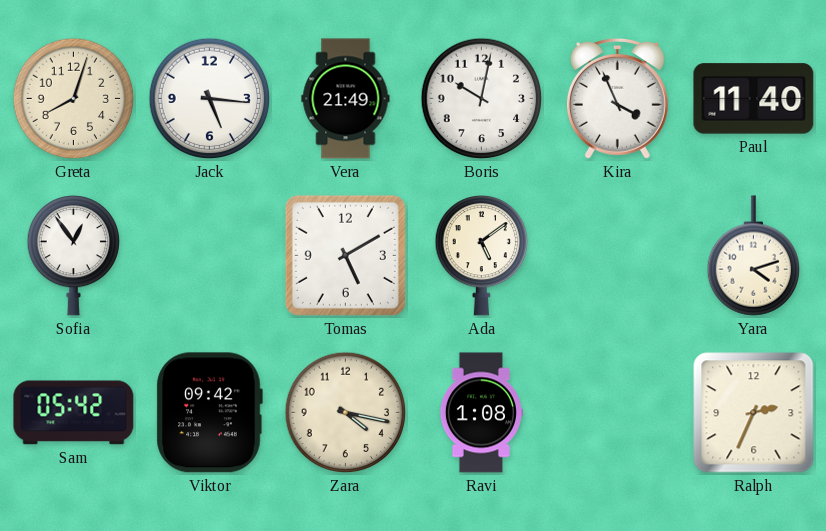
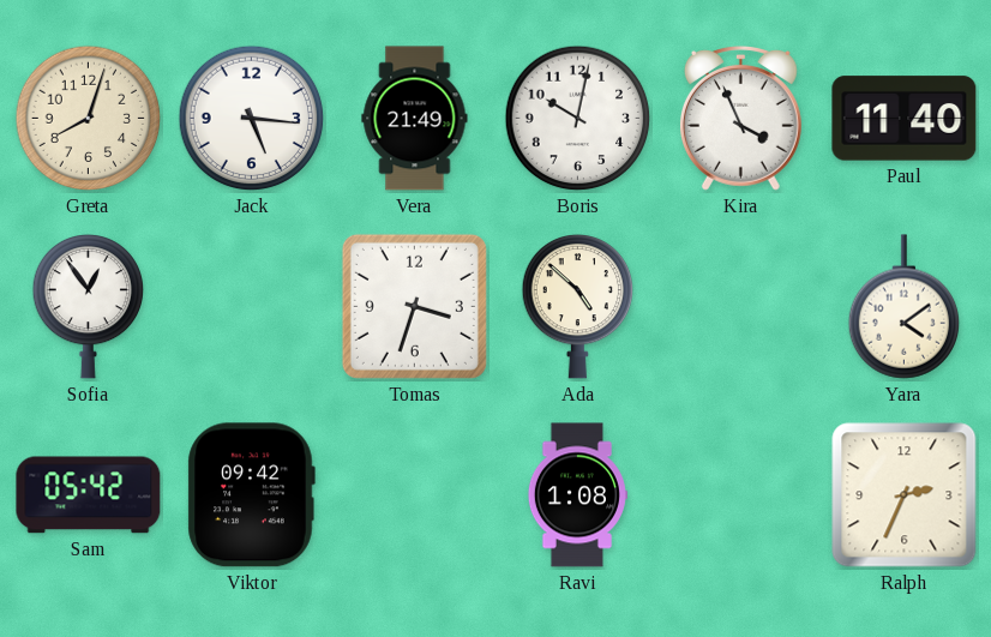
Tomas: 5:10 -> 3:33
Ada: 5:09 -> 4:52
Yara: 4:12 -> 4:09
Zara: 4:17 -> none
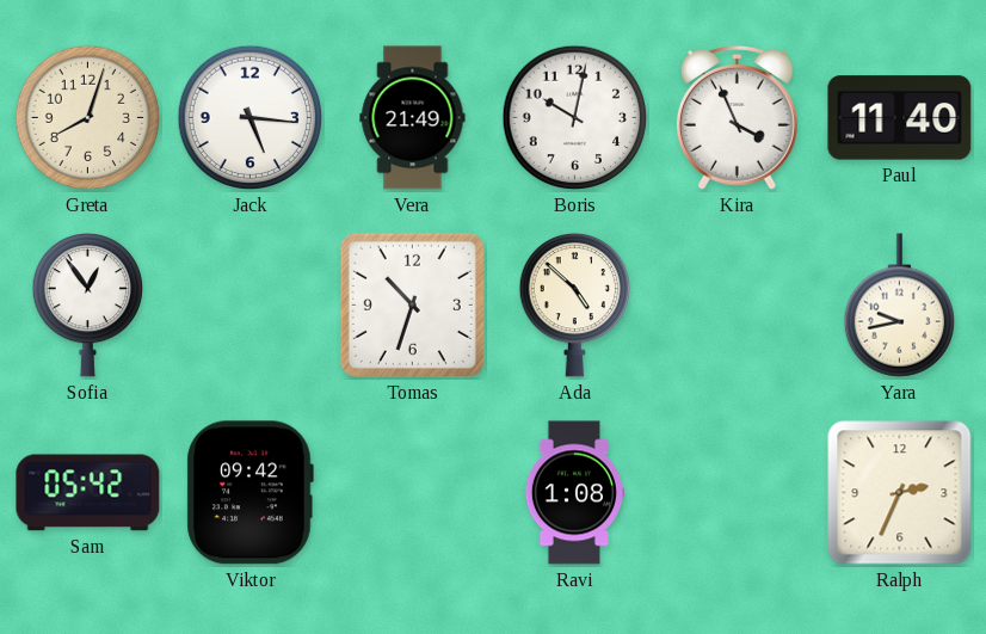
Tomas: 3:33 -> 10:33
Yara: 4:09 -> 9:43
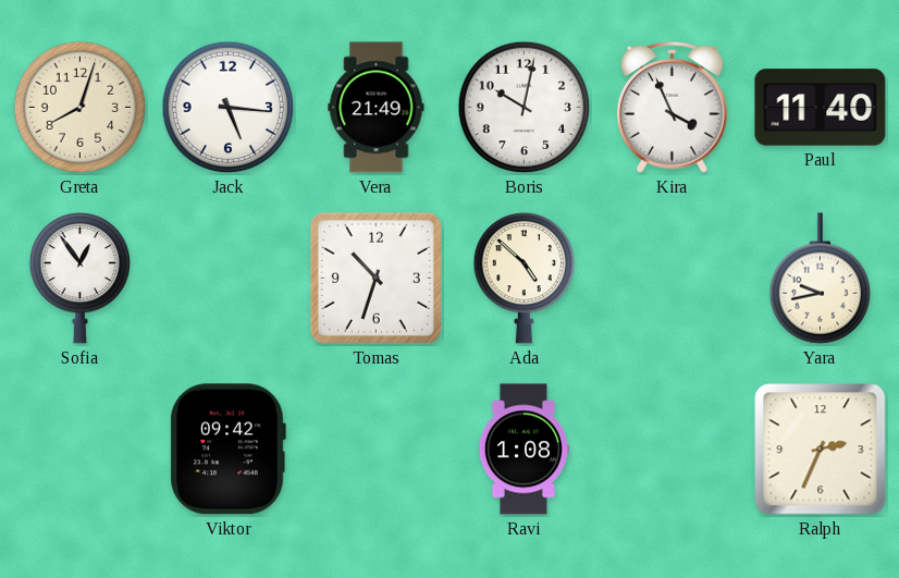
Sam: 05:42 -> none
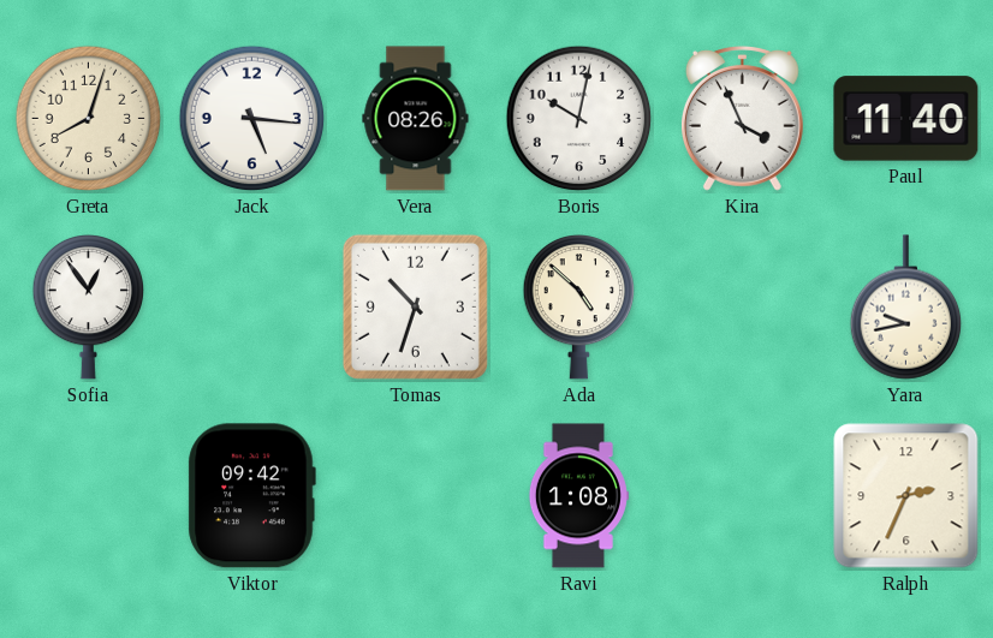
Vera: 21:49 -> 08:26
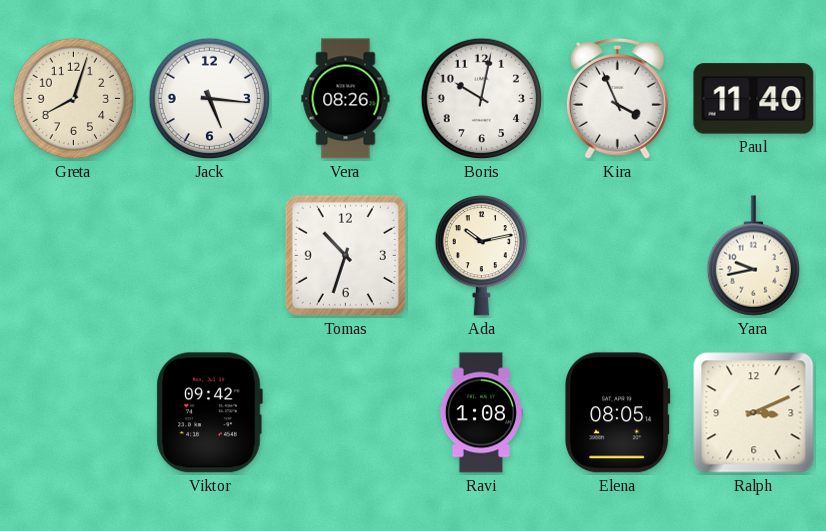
Sofia: 12:54 -> none
Ada: 4:52 -> 10:13
Elena: none -> 08:05
Ralph: 2:34 -> 3:11
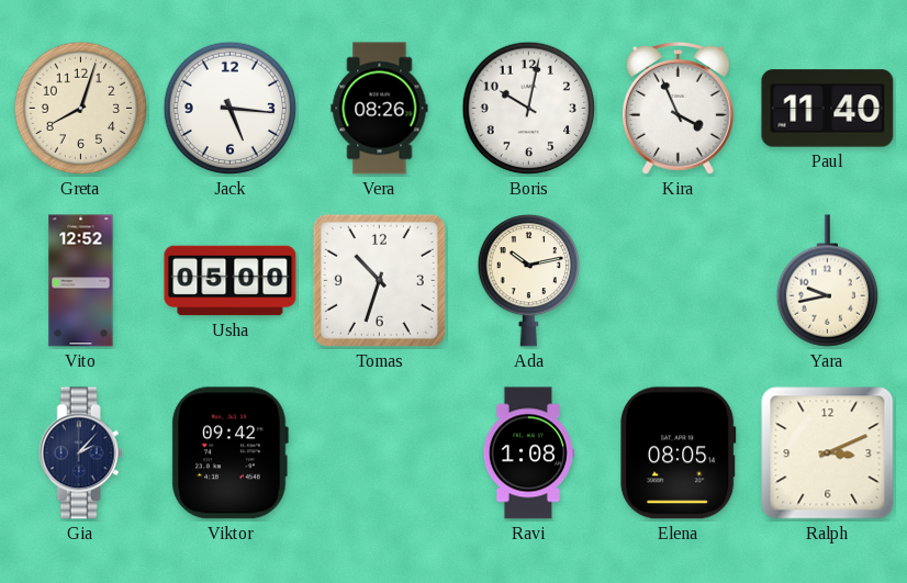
Vito: none -> 12:52
Usha: none -> 05:00
Gia: none -> 2:07
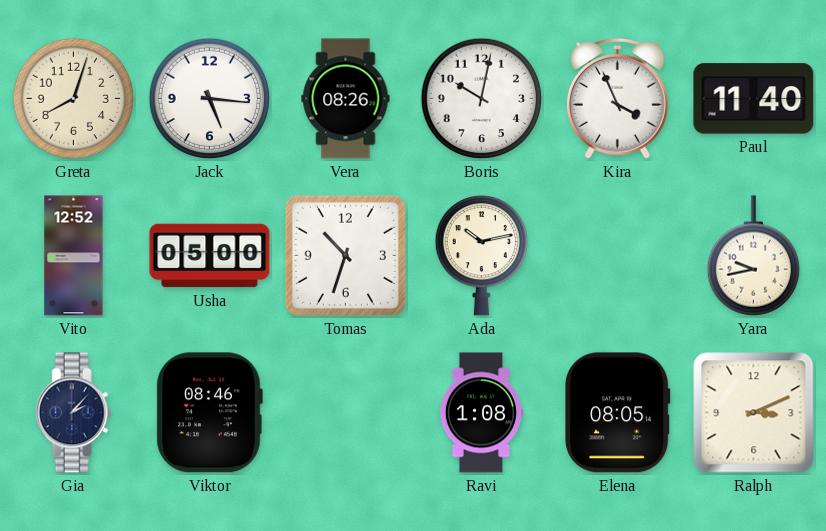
Viktor: 09:42 -> 08:46
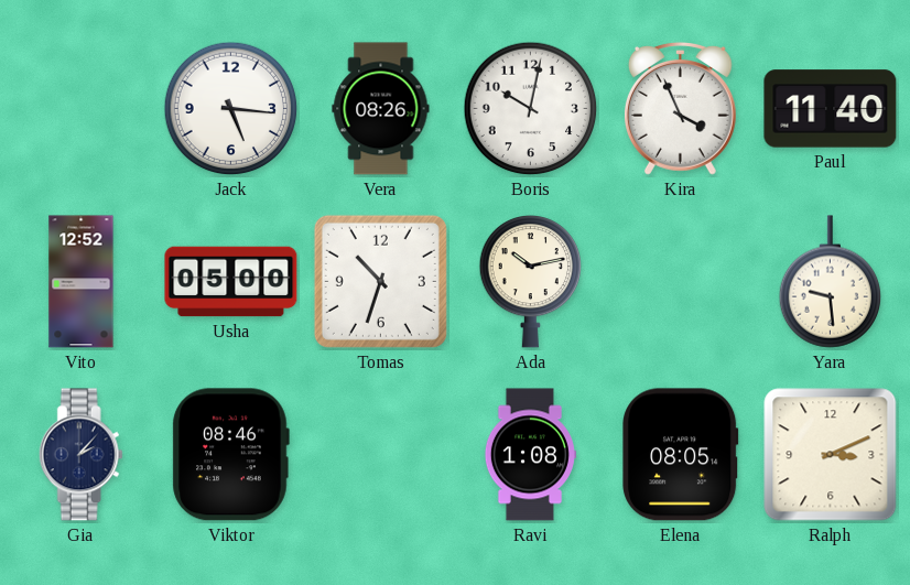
Greta: 8:03 -> none
Yara: 9:43 -> 9:29
